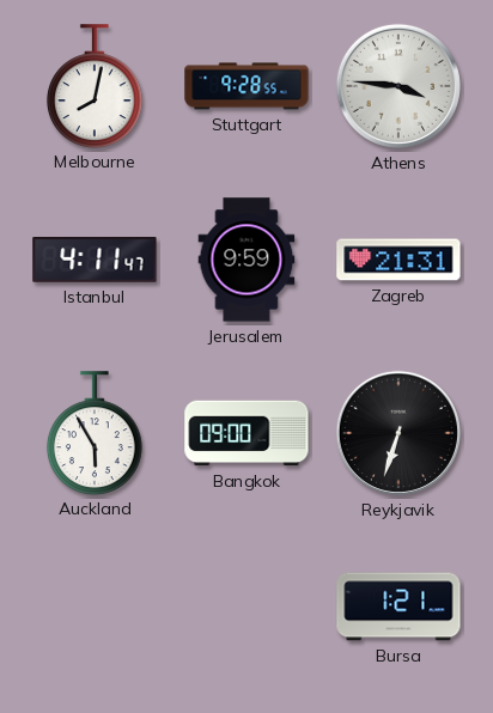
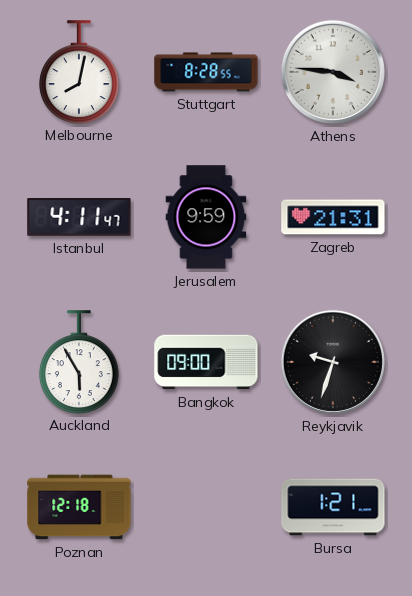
Stuttgart: 9:28 -> 8:28
Reykjavik: 6:33 -> 9:33
Poznan: none -> 12:18
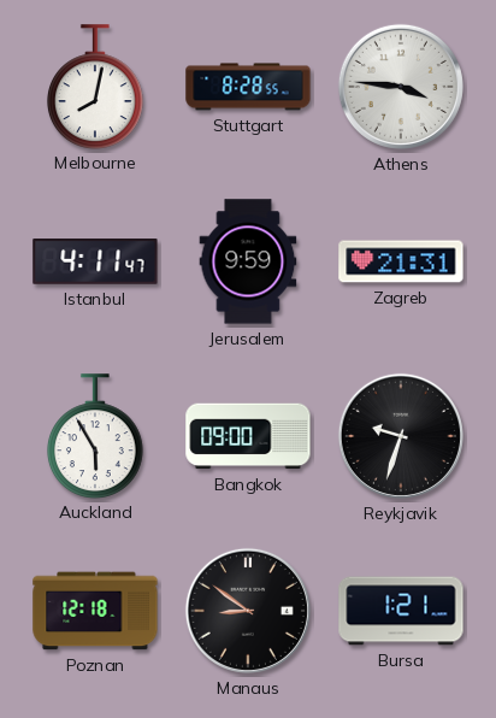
Manaus: none -> 8:51
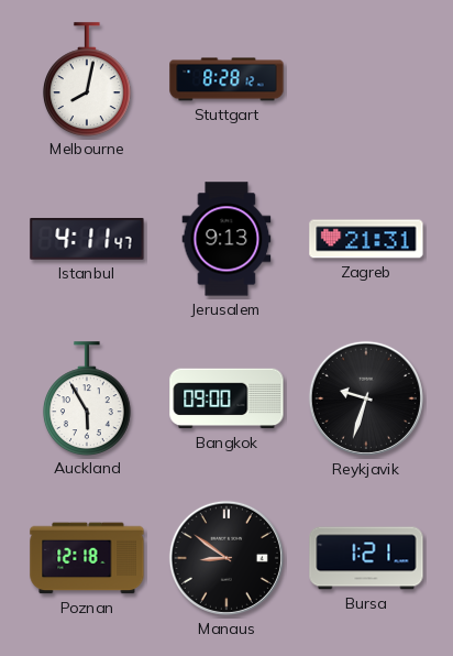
Stuttgart: 8:28:55 -> 8:28:12
Athens: 3:46 -> none
Jerusalem: 9:59 -> 9:13
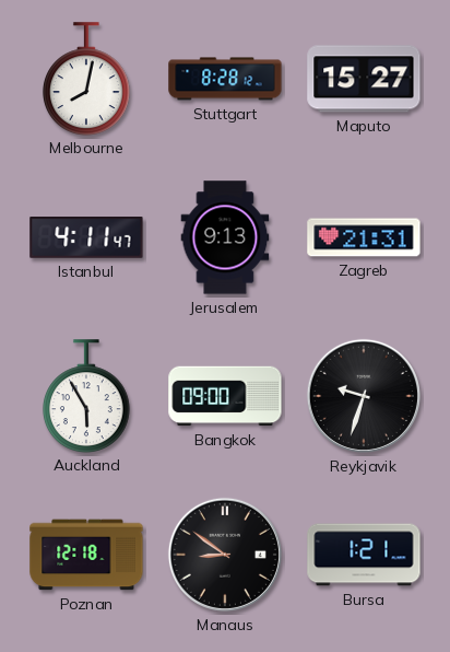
Maputo: none -> 15:27
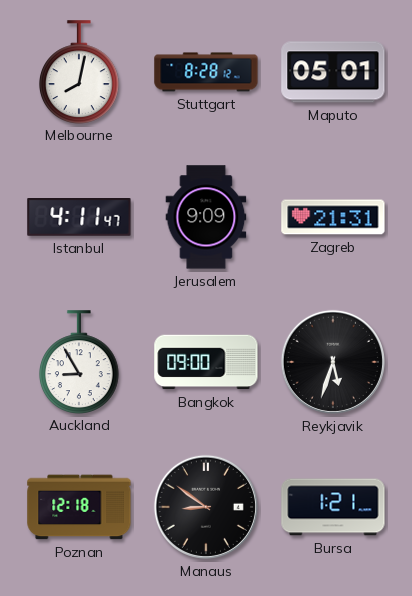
Maputo: 15:27 -> 05:01
Jerusalem: 9:13 -> 9:09
Auckland: 5:55 -> 8:55
Reykjavik: 9:33 -> 5:33
